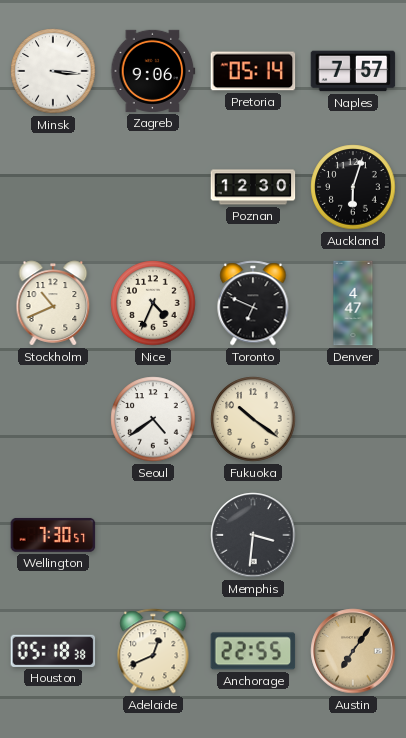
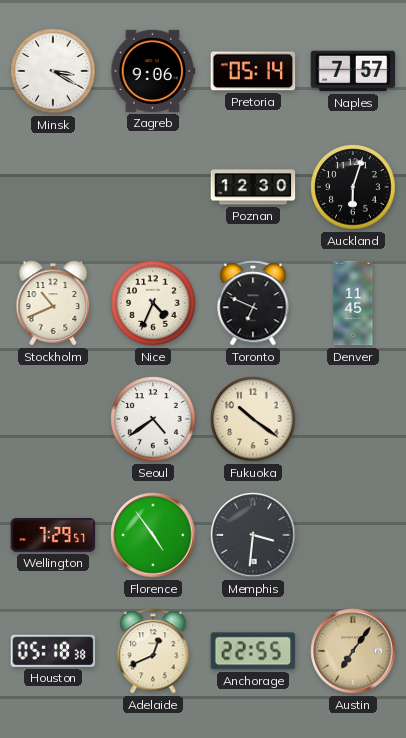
Minsk: 3:16 -> 3:20
Denver: 4:47 -> 11:45
Wellington: 7:30 -> 7:29
Florence: none -> 4:54
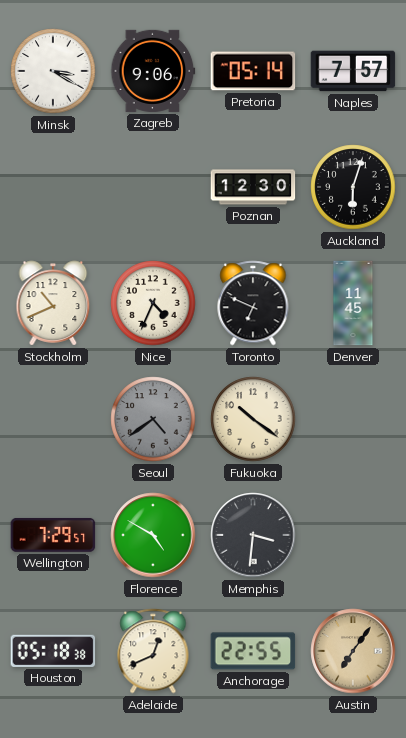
Seoul dial: white -> grey
Florence: 4:54 -> 4:50
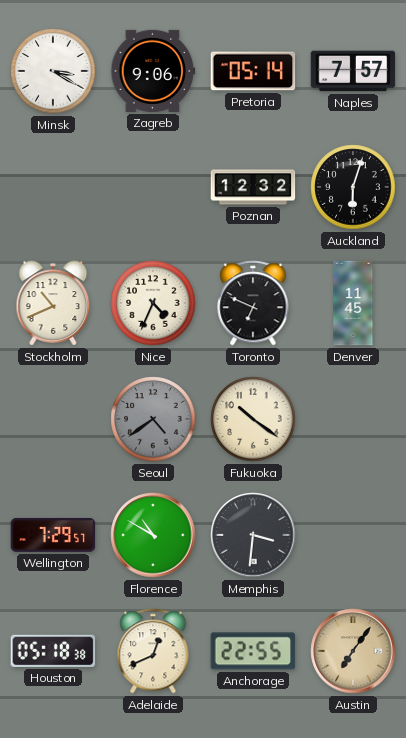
Poznan: 12:30 -> 12:32
Florence: 4:50 -> 10:50
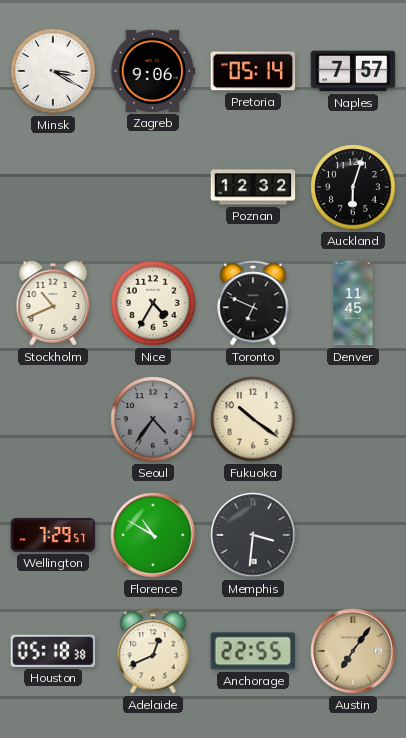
Nice: 4:34 -> 4:35
Seoul: 4:39 -> 4:36
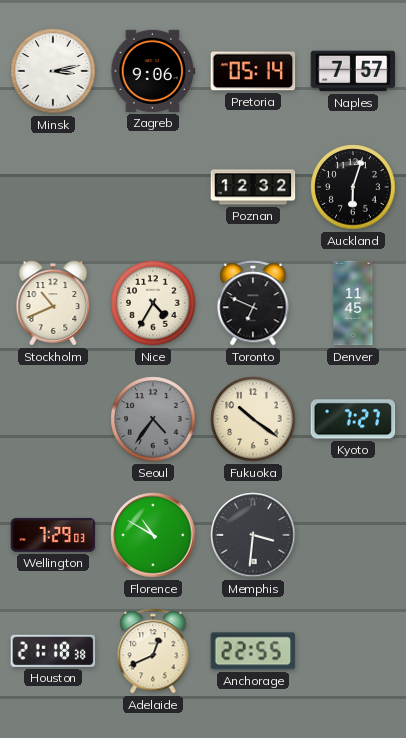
Minsk: 3:20 -> 3:13
Kyoto: none -> 7:27
Wellington: 7:29:57 -> 7:29:03
Houston: 05:18 -> 21:18
Austin: 7:06 -> none
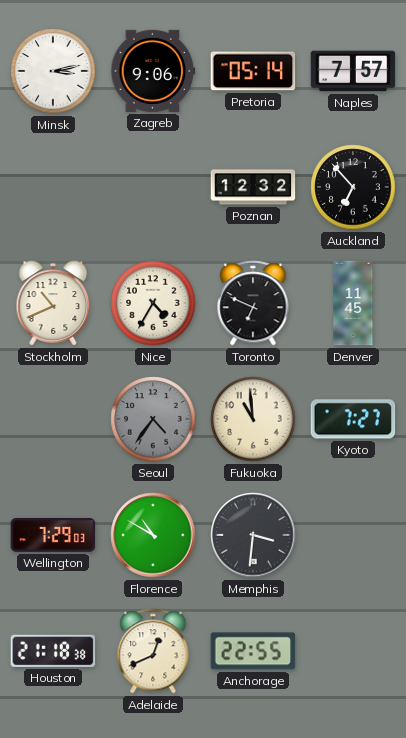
Auckland: 6:03 -> 6:53
Fukuoka: 10:21 -> 10:59
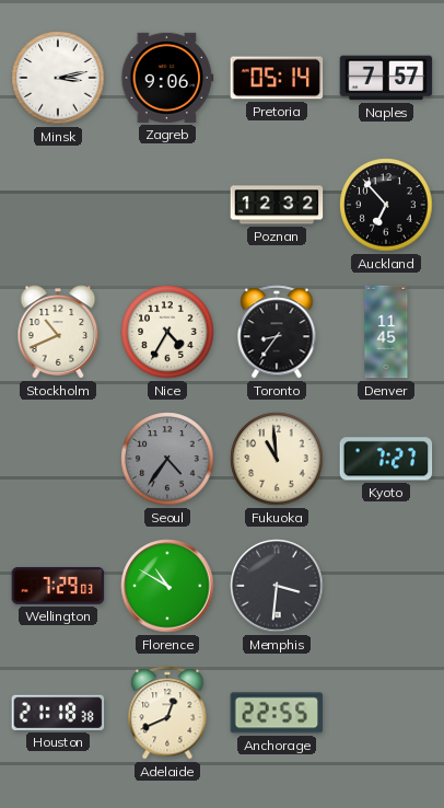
Toronto: 6:49 -> 8:36
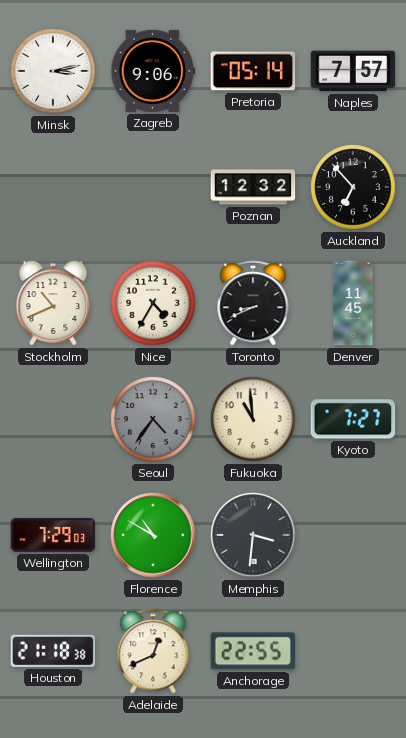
Toronto: 8:36 -> 8:41
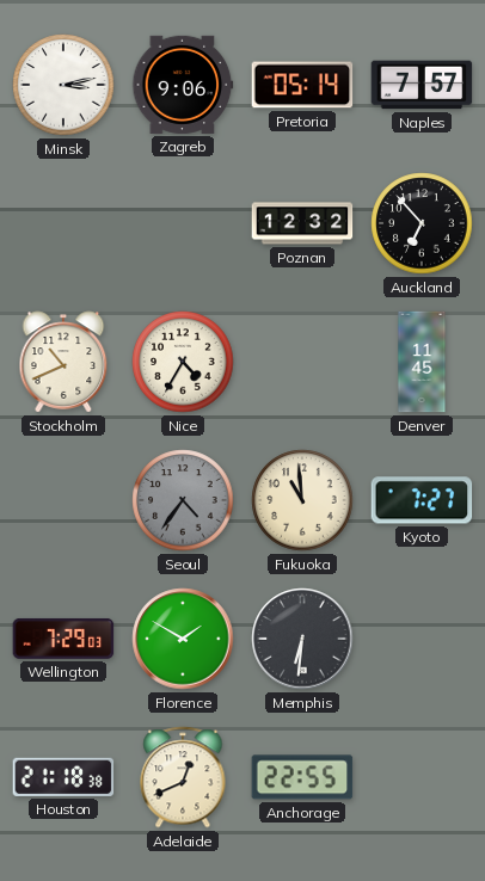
Toronto: 8:41 -> none
Florence: 10:50 -> 1:50
Memphis: 3:31 -> 6:31
